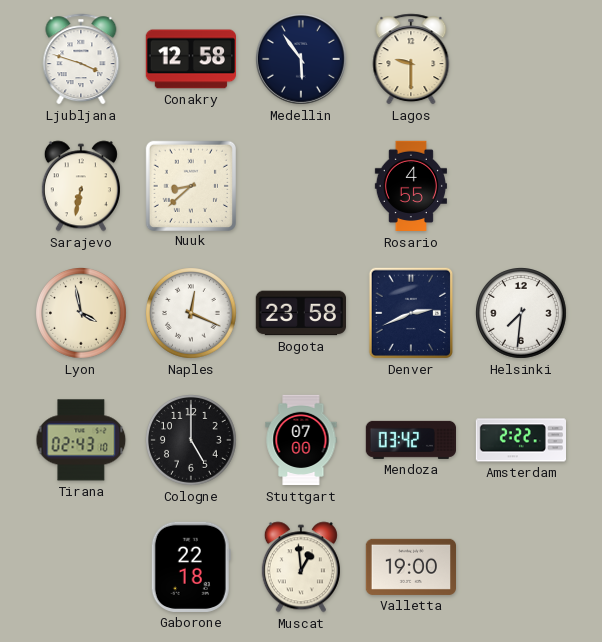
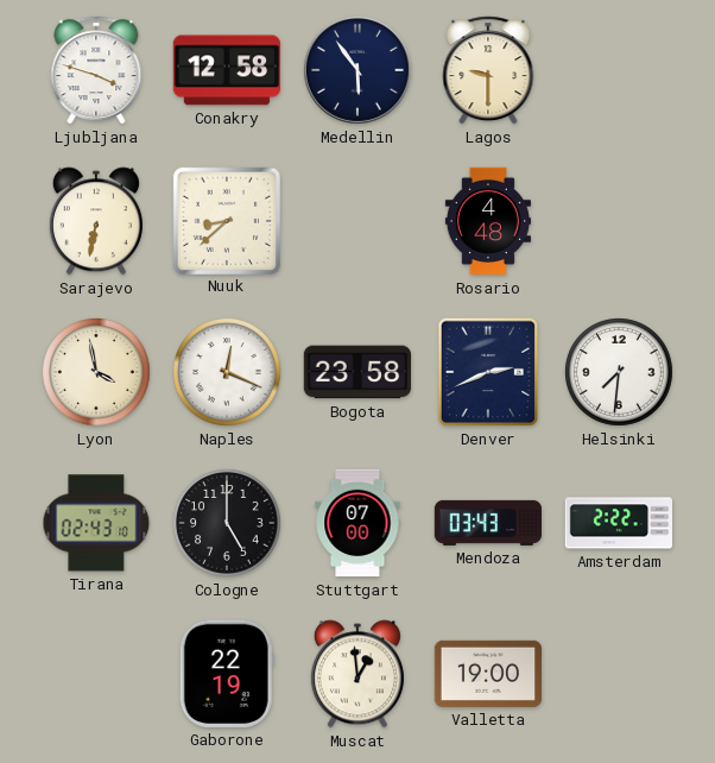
Rosario: 4:55 -> 4:48
Mendoza: 03:42 -> 03:43
Gaborone: 22:18 -> 22:19
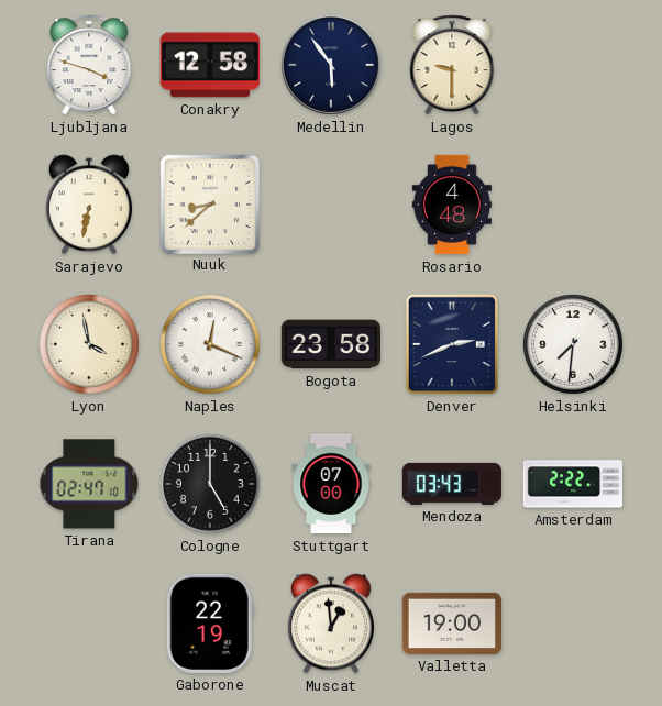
Tirana: 02:43 -> 02:47
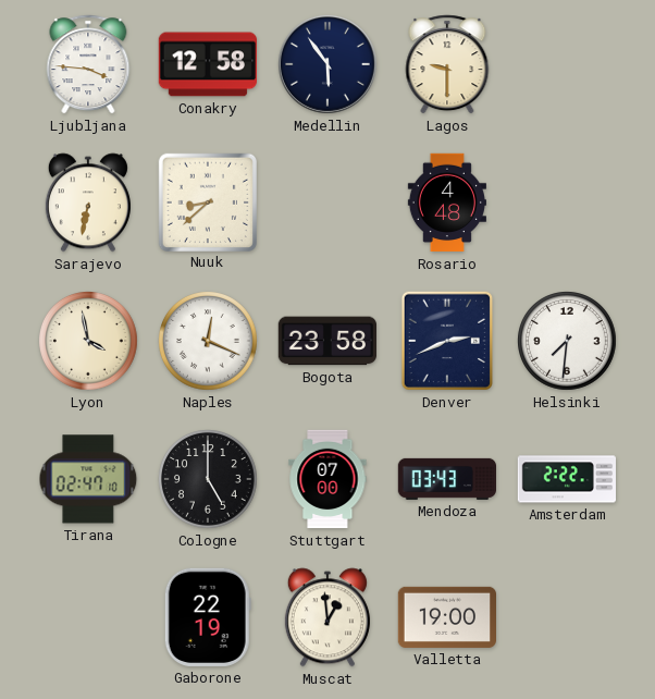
Ljubljana: 3:48 -> 3:46
